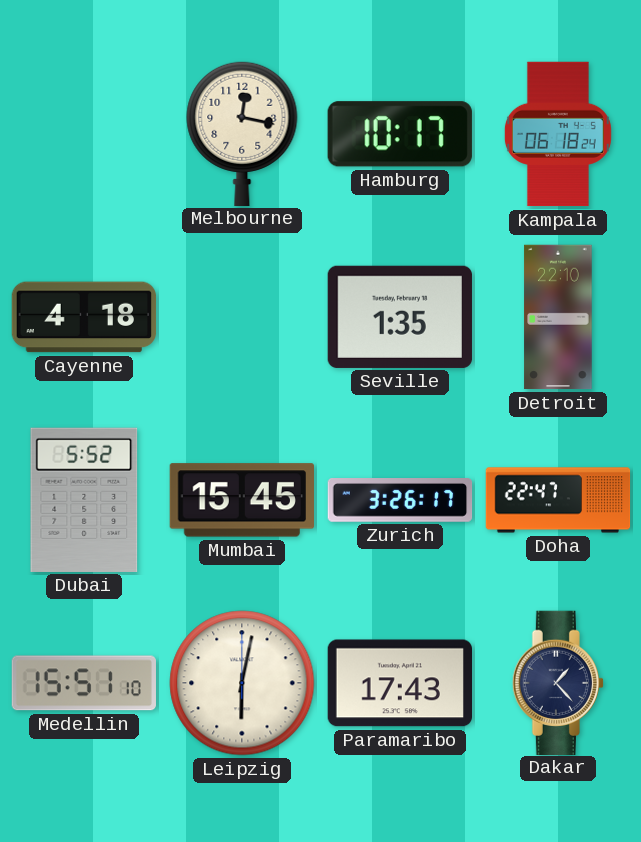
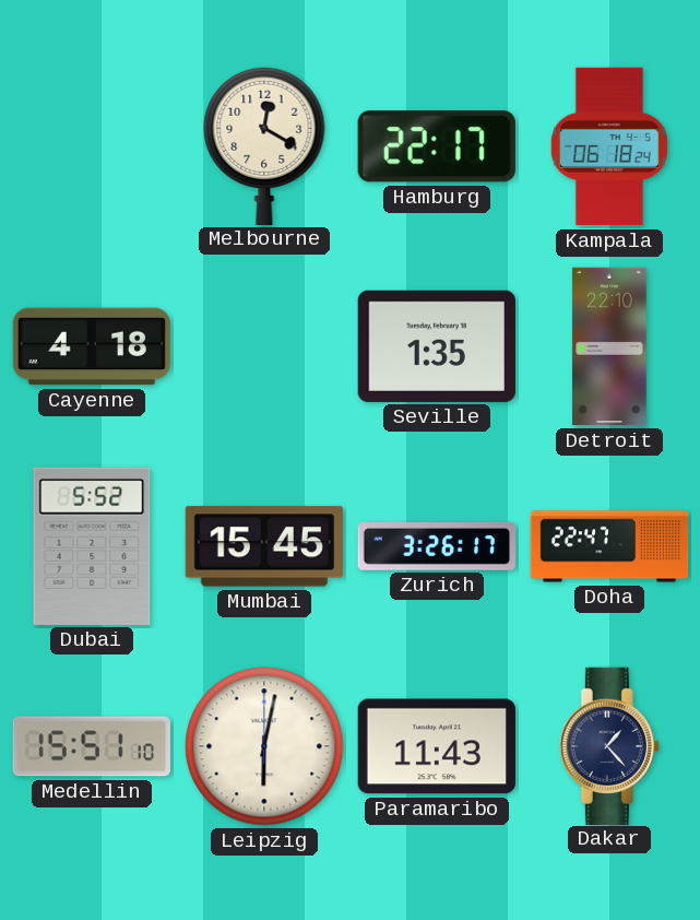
Melbourne: 12:17 -> 12:20
Hamburg: 10:17 -> 22:17
Paramaribo: 17:43 -> 11:43
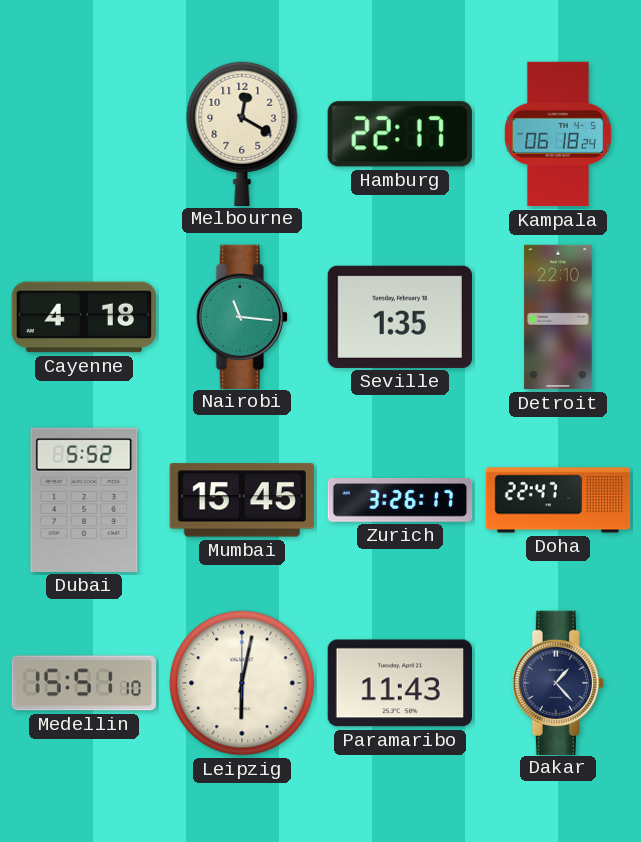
Nairobi: none -> 11:16
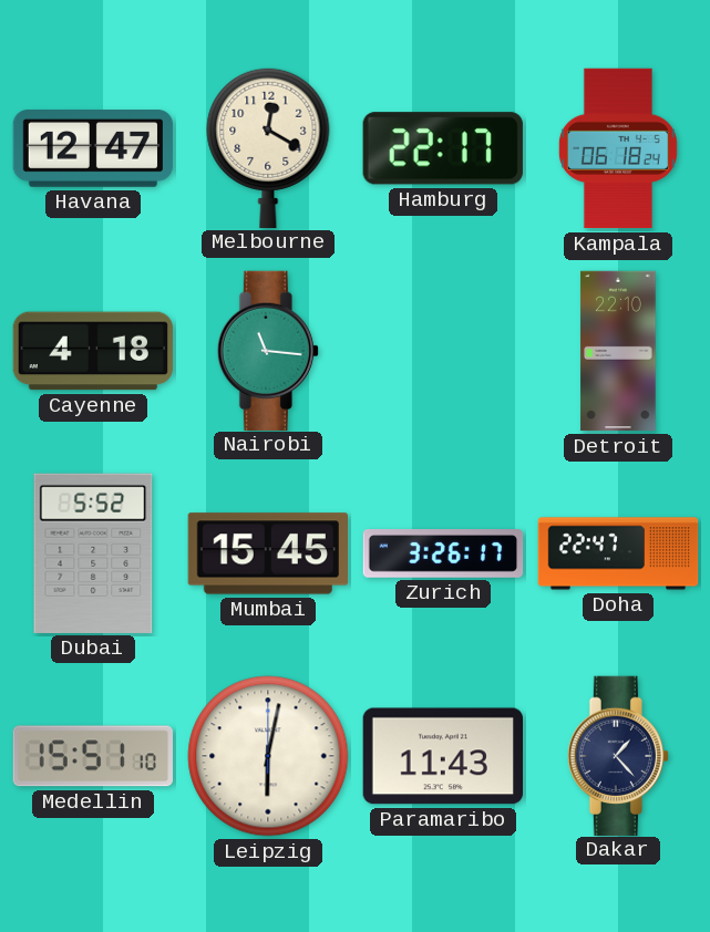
Havana: none -> 12:47
Seville: 1:35 -> none
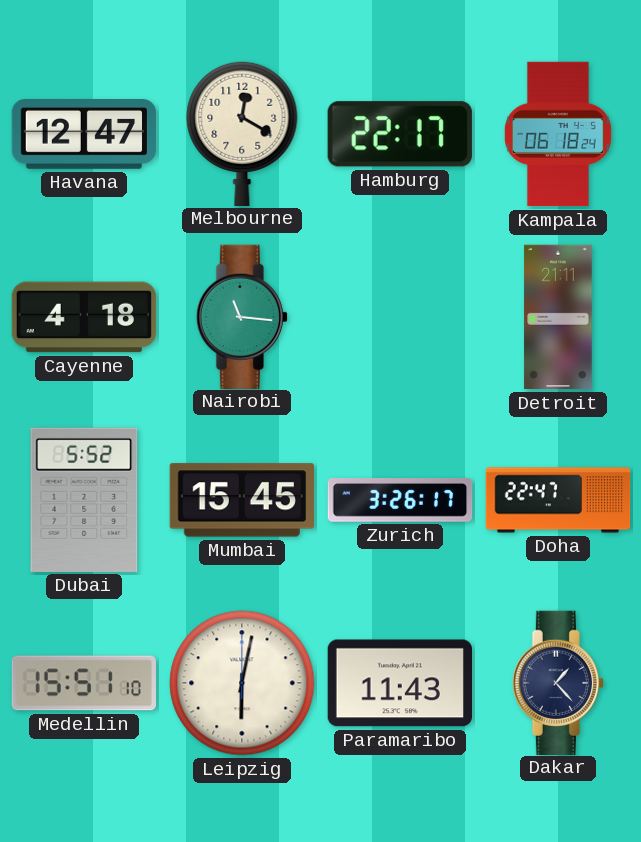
Detroit: 22:10 -> 21:11
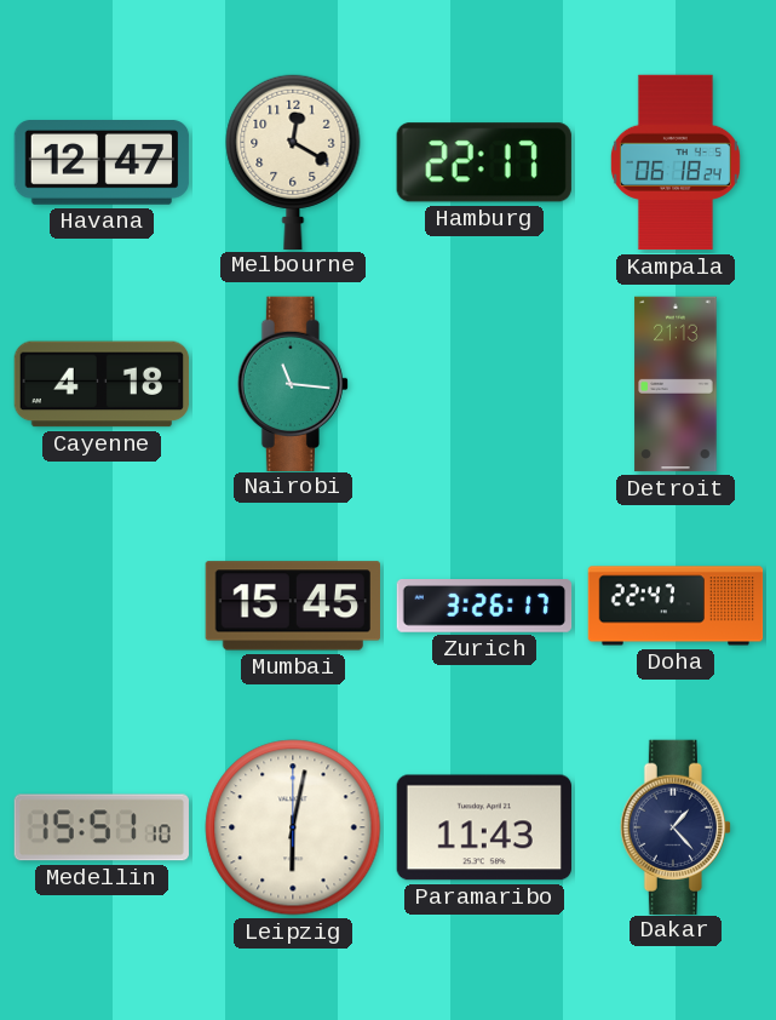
Detroit: 21:11 -> 21:13
Dubai: 5:52 -> none
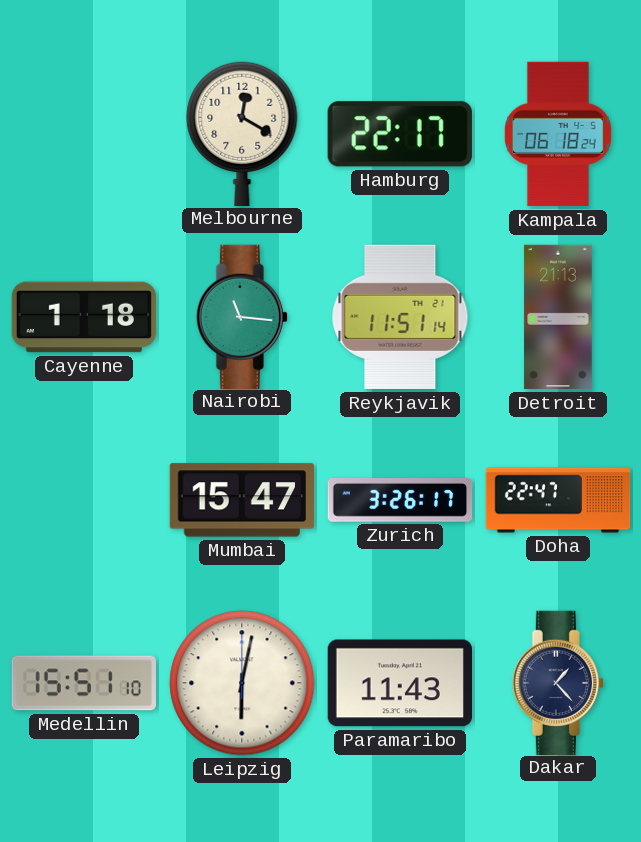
Havana: 12:47 -> none
Cayenne: 4:18 -> 1:18
Reykjavik: none -> 11:51
Mumbai: 15:45 -> 15:47
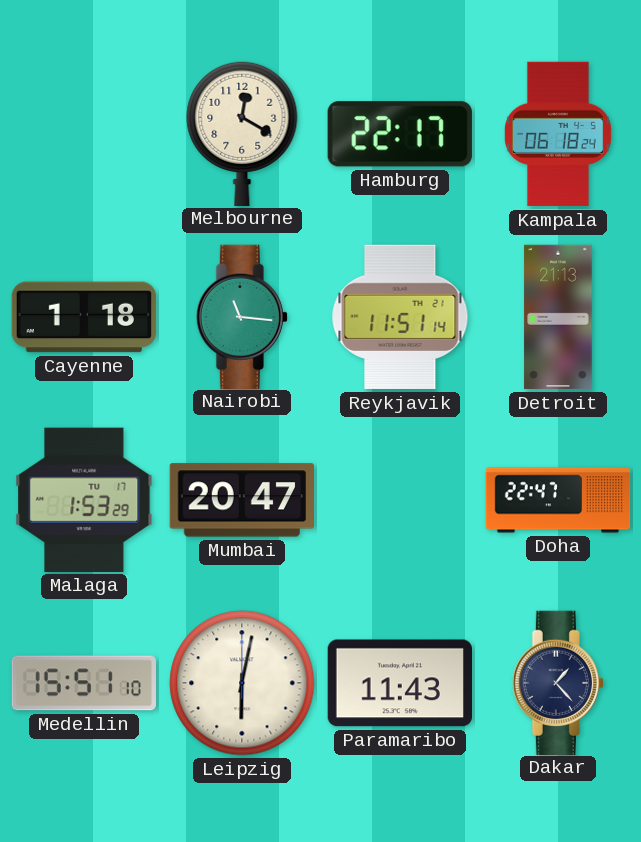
Malaga: none -> 1:53
Mumbai: 15:47 -> 20:47
Zurich: 3:26 -> none
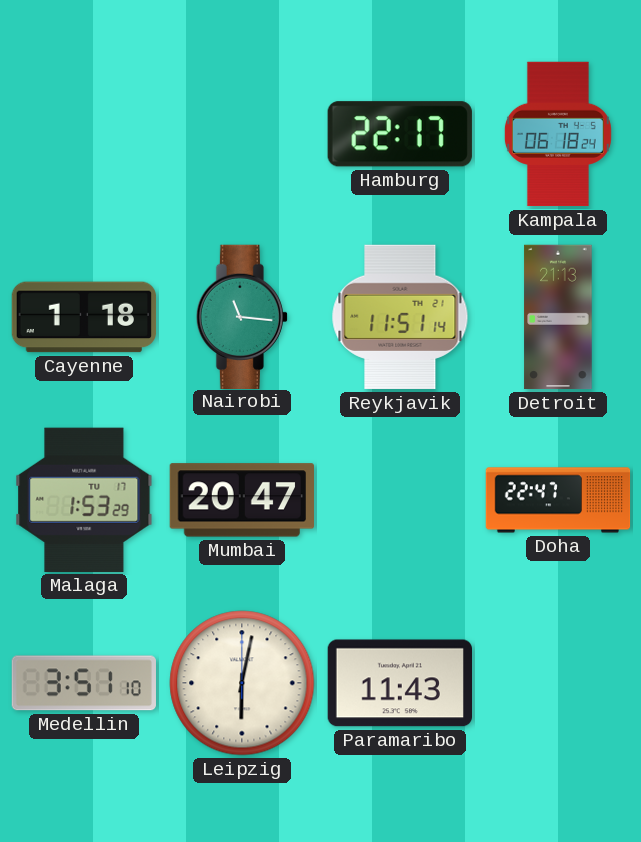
Melbourne: 12:20 -> none
Medellin: 15:51 -> 3:51
Dakar: 1:23 -> none
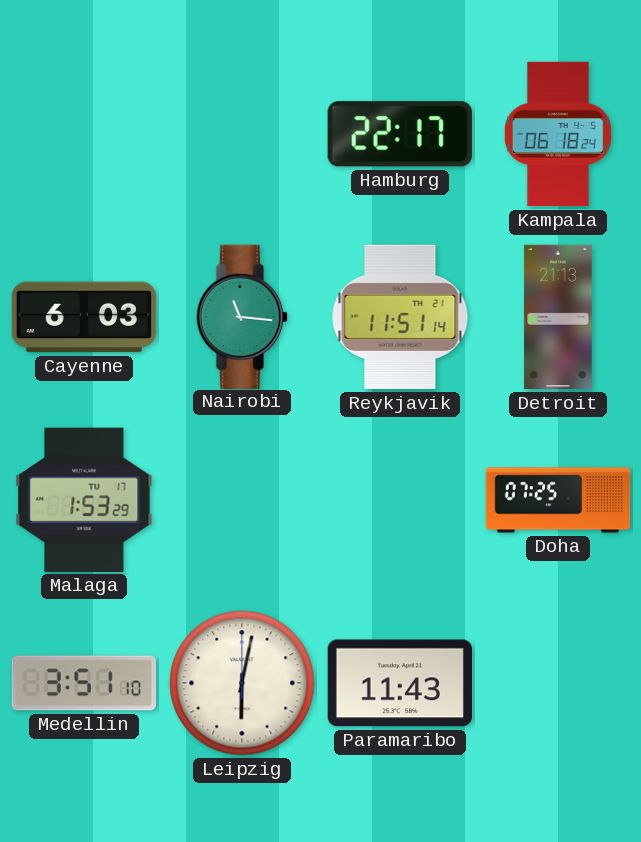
Cayenne: 1:18 -> 6:03
Mumbai: 20:47 -> none
Doha: 22:47 -> 07:25
